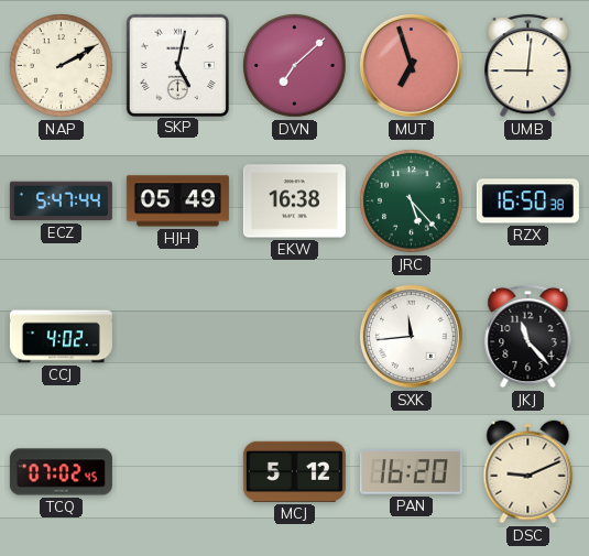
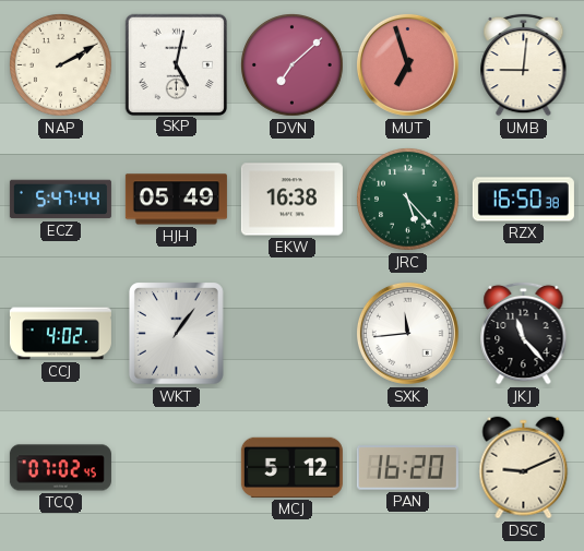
WKT: none -> 1:06
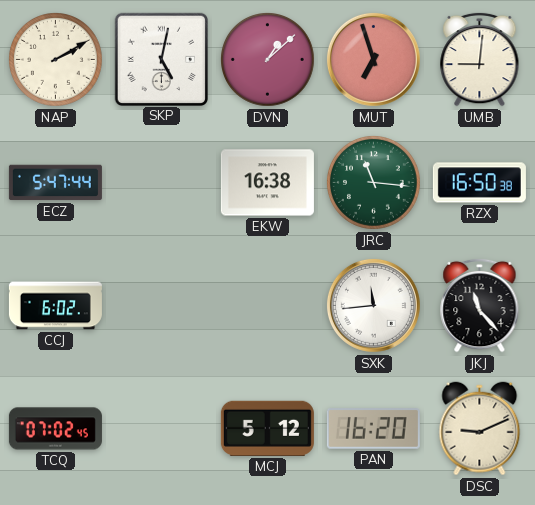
DVN: 7:08 -> 1:08
HJH: 05:49 -> none
JRC: 5:23 -> 11:16
CCJ: 4:02 -> 6:02
WKT: 1:06 -> none
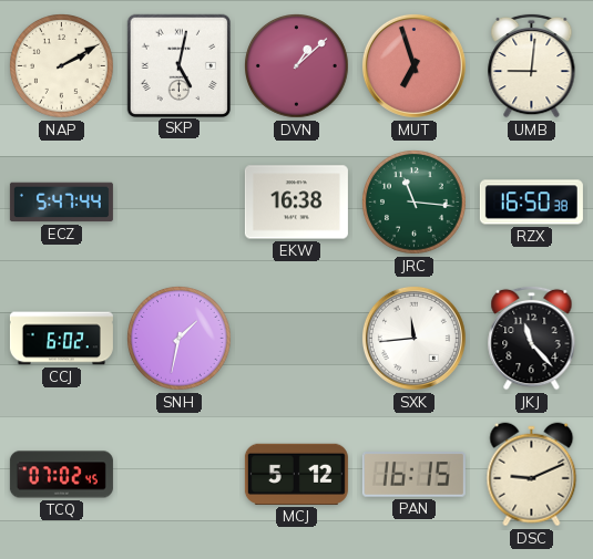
SNH: none -> 1:32
PAN: 16:20 -> 16:15
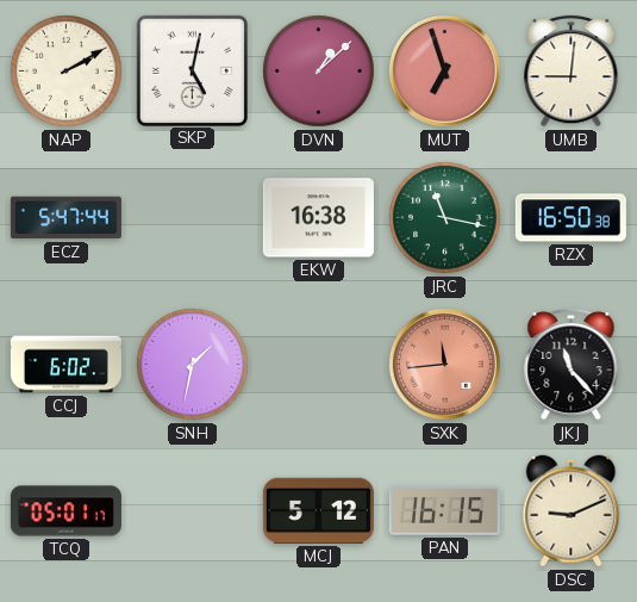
JRC: 11:16 -> 11:17
SXK dial: white -> salmon
TCQ: 07:02 -> 05:01
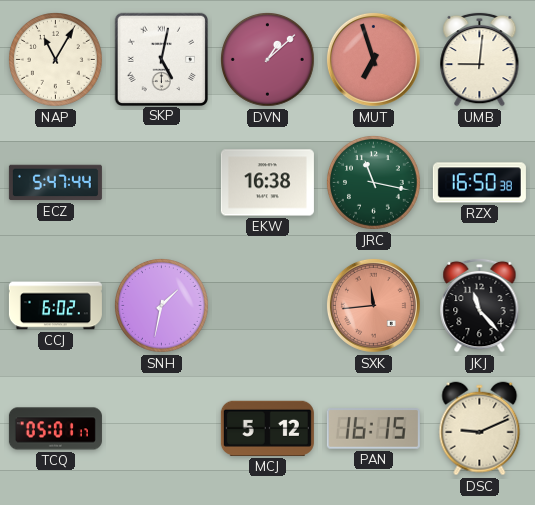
NAP: 2:10 -> 11:05
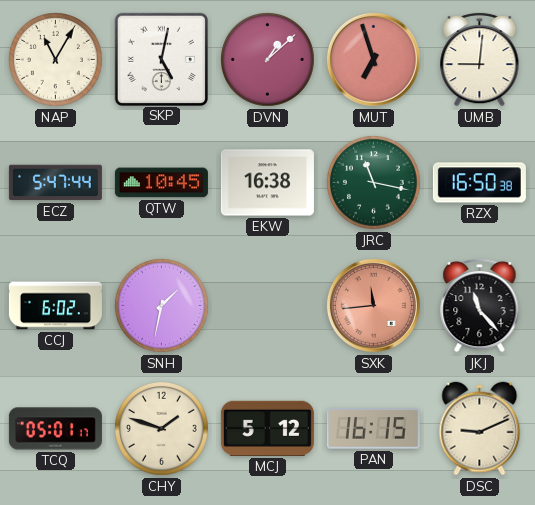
QTW: none -> 10:45
CHY: none -> 1:48
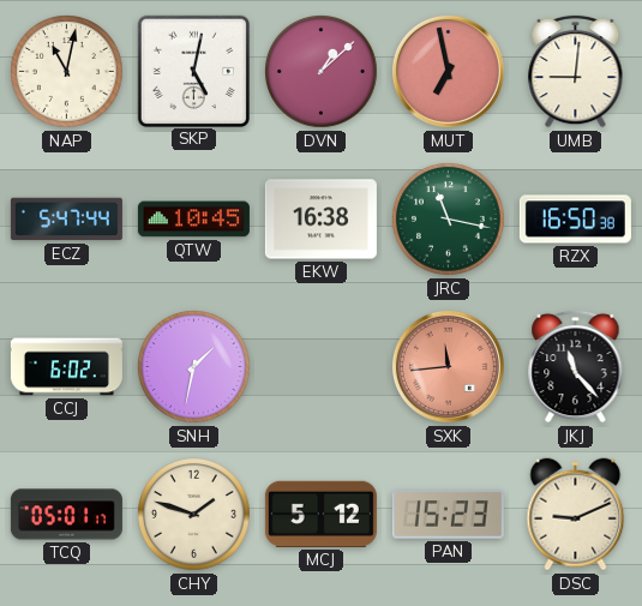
NAP: 11:05 -> 11:02
MUT: 6:57 -> 6:58
PAN: 16:15 -> 15:23
